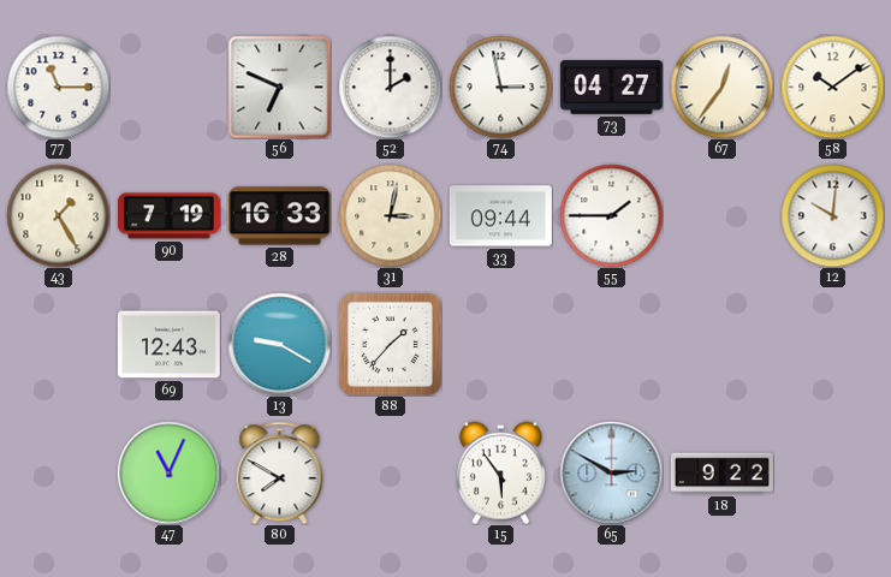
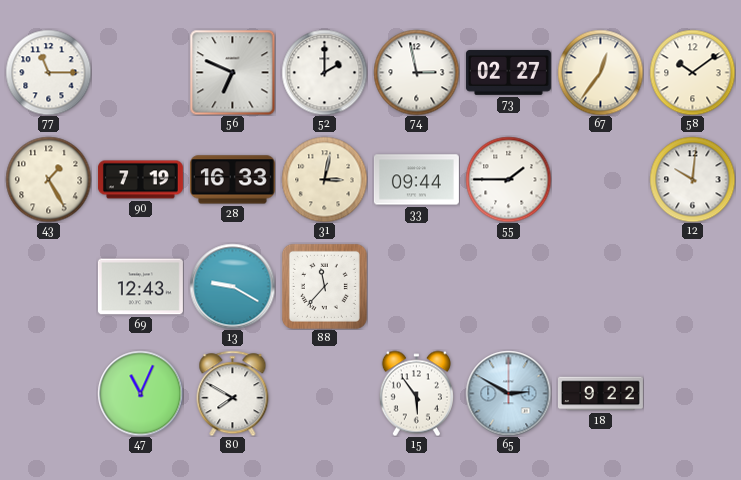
73: 04:27 -> 02:27
88: 1:37 -> 11:37
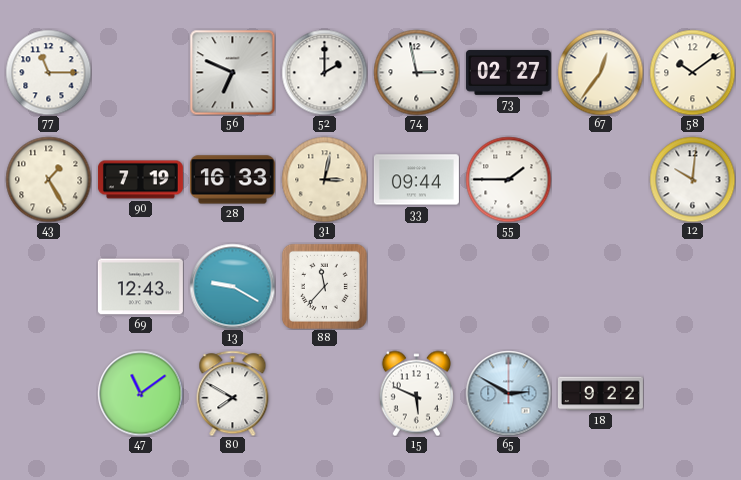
47: 11:04 -> 11:09
15: 5:54 -> 5:49
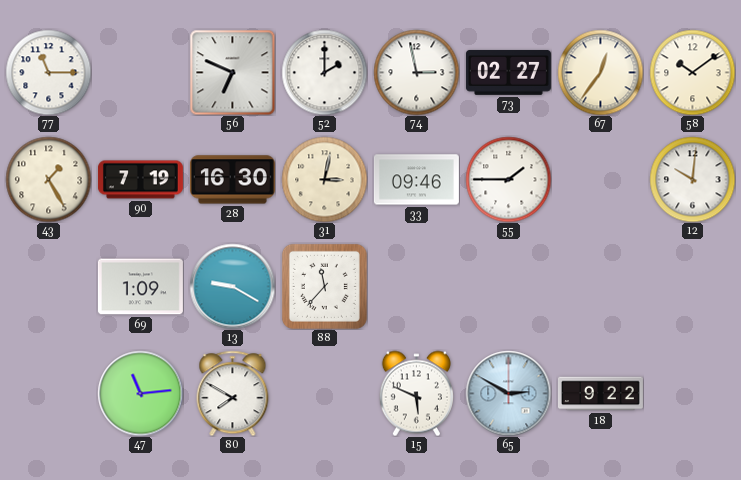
28: 16:33 -> 16:30
33: 09:44 -> 09:46
69: 12:43 -> 1:09
47: 11:09 -> 11:14
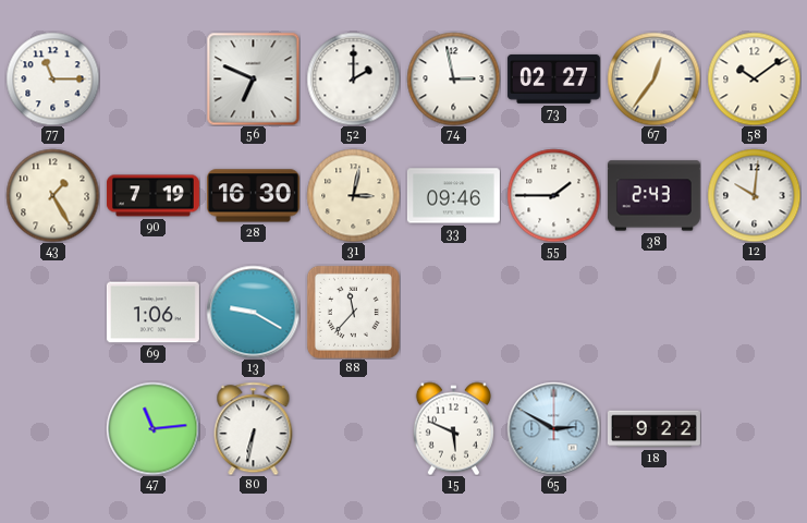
38: none -> 2:43
69: 1:09 -> 1:06
80: 7:50 -> 6:32
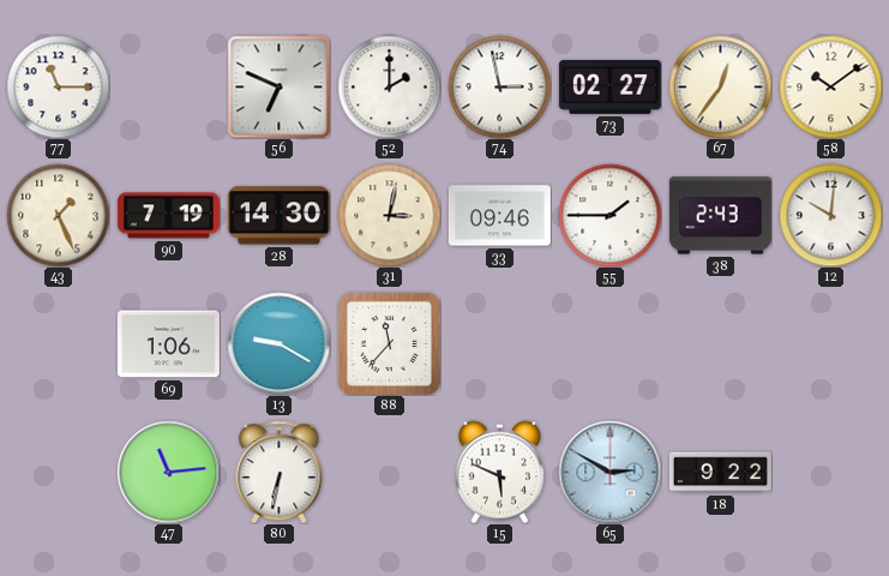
43: 1:25 -> 1:26
28: 16:30 -> 14:30
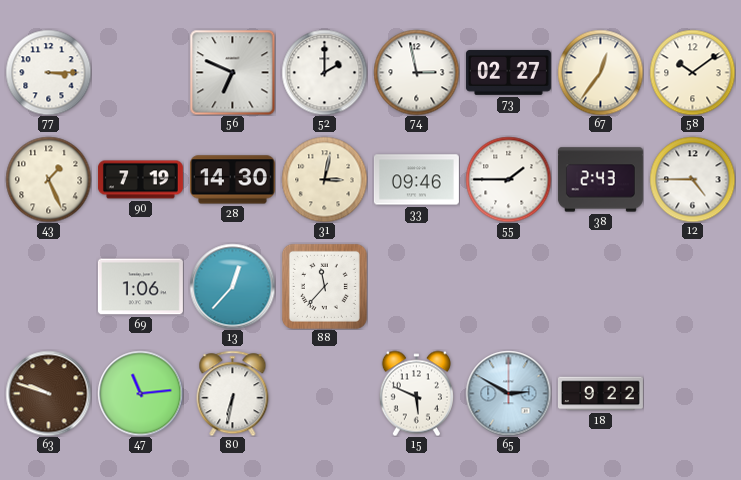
77: 11:15 -> 3:15
12: 10:01 -> 4:45
13: 9:20 -> 12:37
63: none -> 9:48
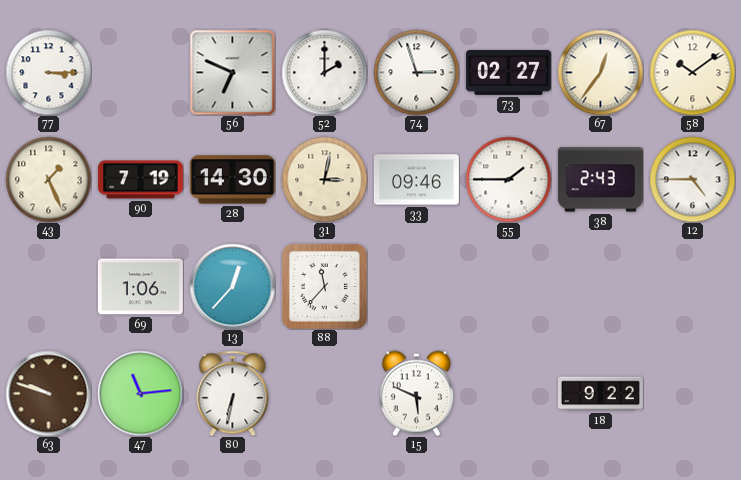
74: 2:58 -> 2:57
65: 2:50 -> none
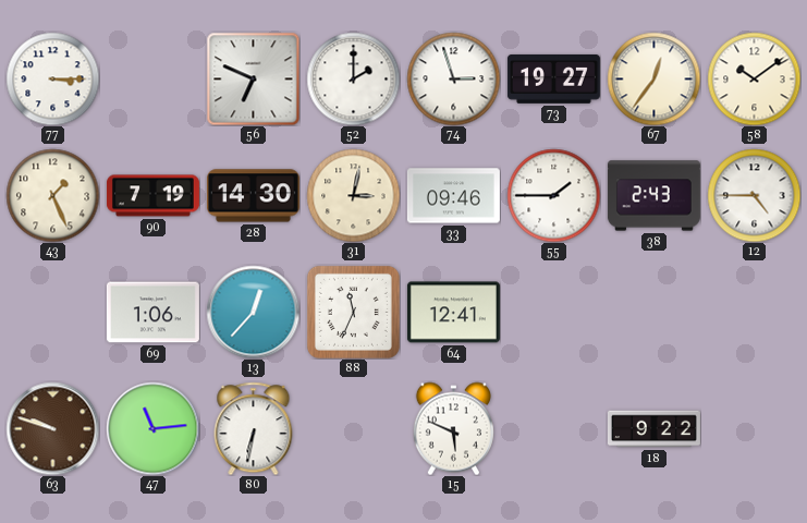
73: 02:27 -> 19:27
88: 11:37 -> 11:34
64: none -> 12:41
